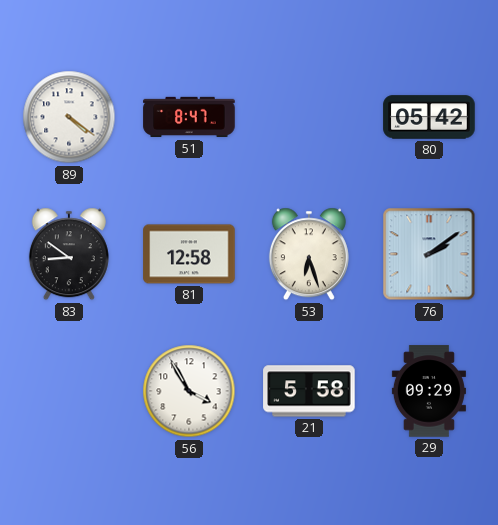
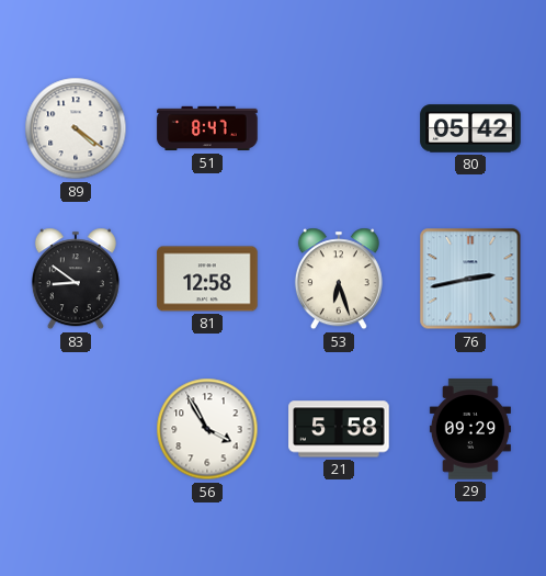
76: 2:09 -> 2:43
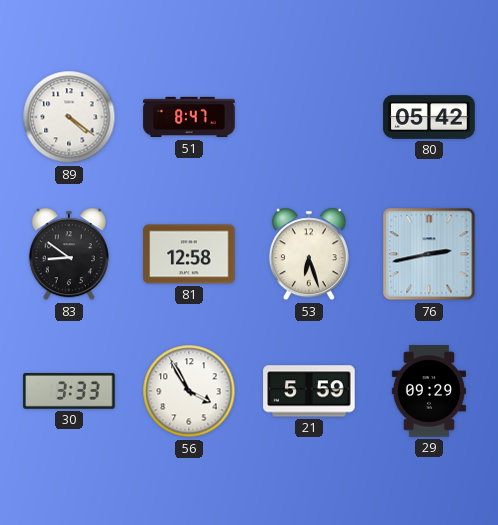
30: none -> 3:33
21: 5:58 -> 5:59
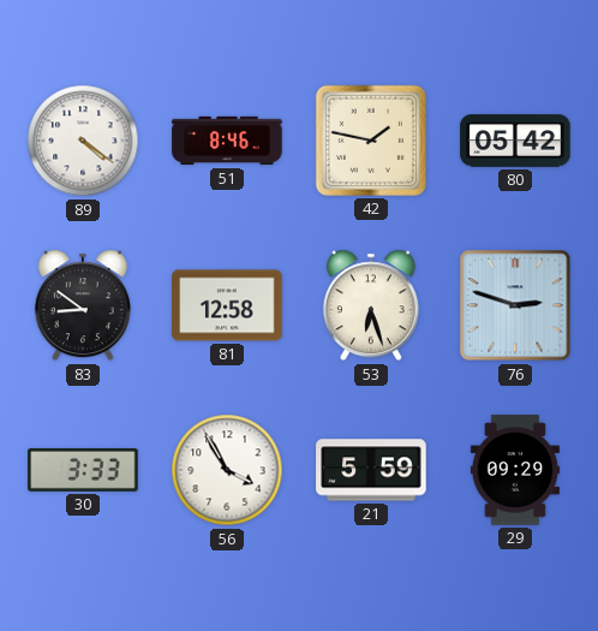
51: 8:47 -> 8:46
42: none -> 1:47
76: 2:43 -> 2:48
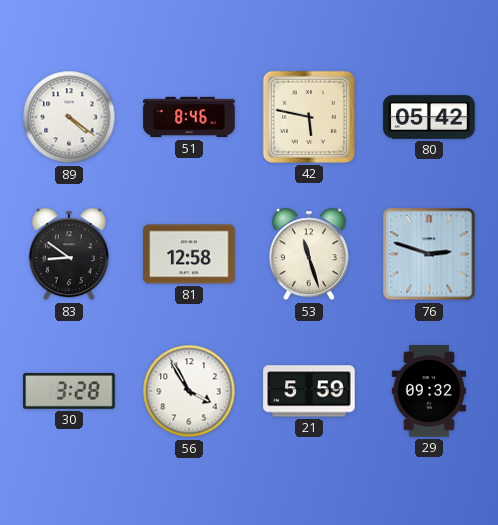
42: 1:47 -> 5:47
53: 6:27 -> 11:27
30: 3:33 -> 3:28
29: 09:29 -> 09:32
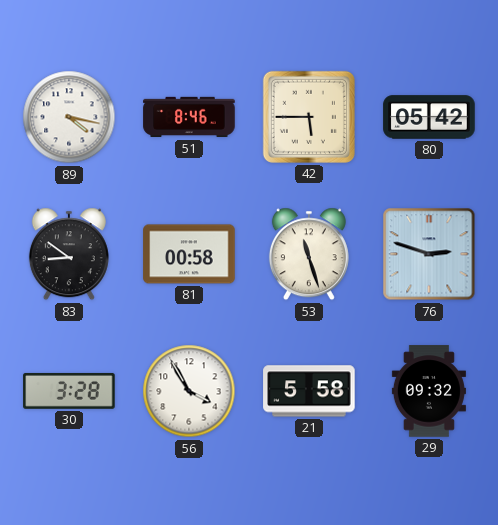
89: 4:21 -> 4:17
42: 5:47 -> 5:45
81: 12:58 -> 00:58
21: 5:59 -> 5:58
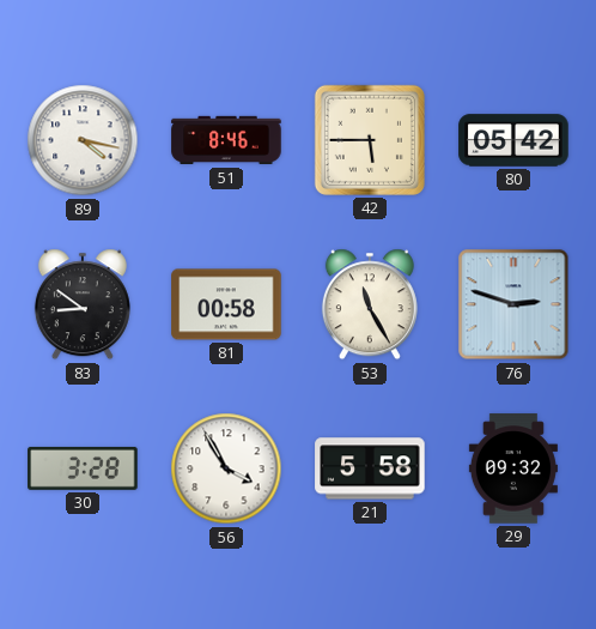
53: 11:27 -> 11:25
